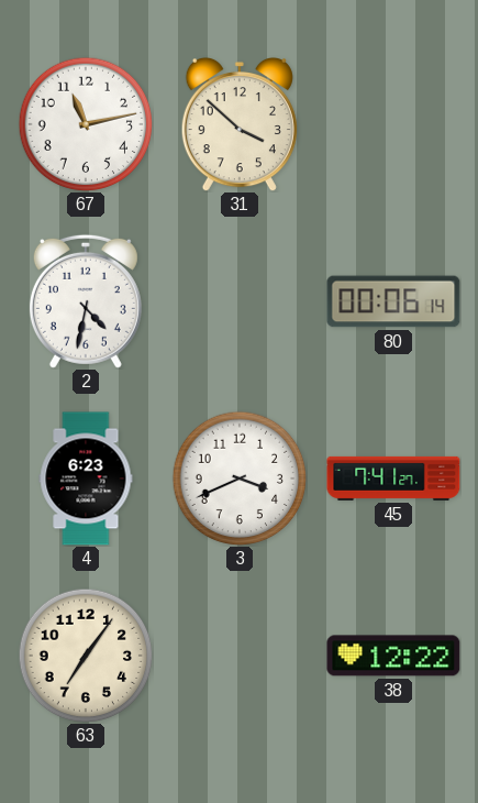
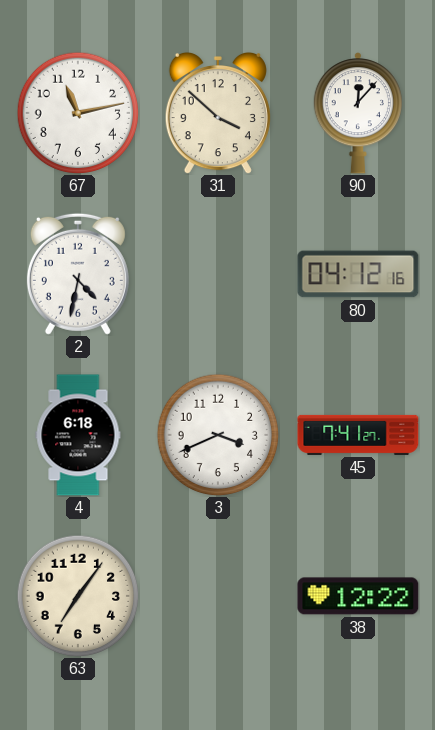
90: none -> 12:07
80: 00:06 -> 04:12
4: 6:23 -> 6:18
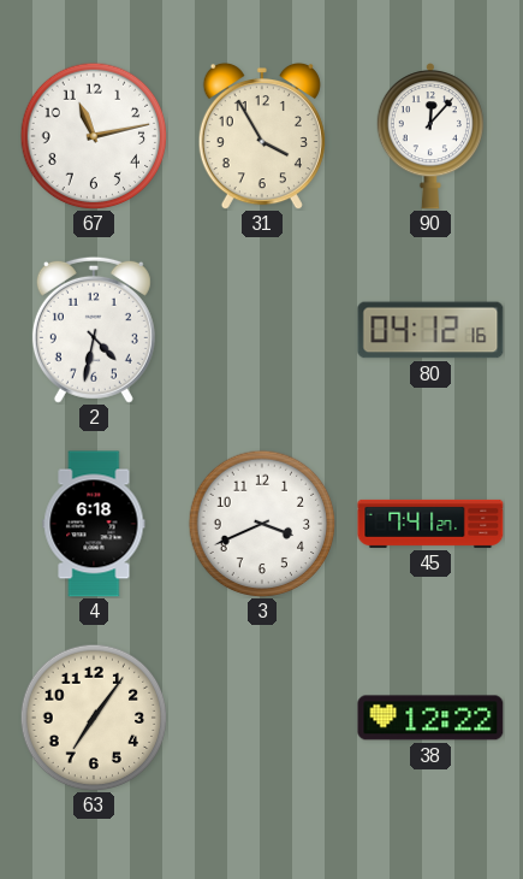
31: 3:52 -> 3:55
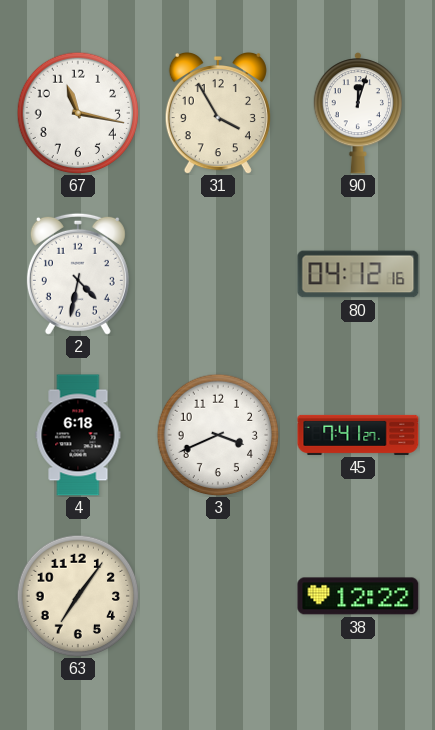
67: 11:13 -> 11:17
90: 12:07 -> 12:03
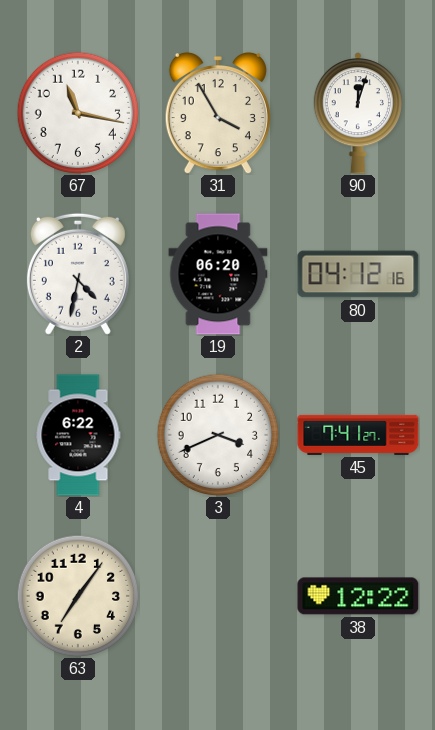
19: none -> 06:20
4: 6:18 -> 6:22
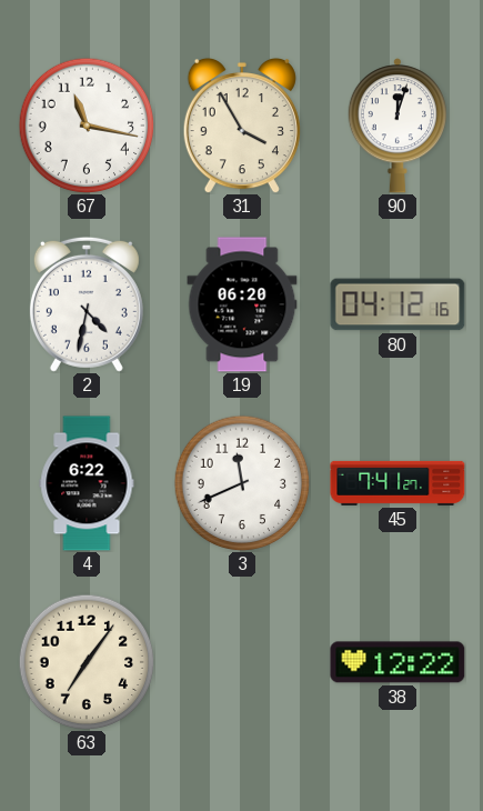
3: 3:41 -> 11:41
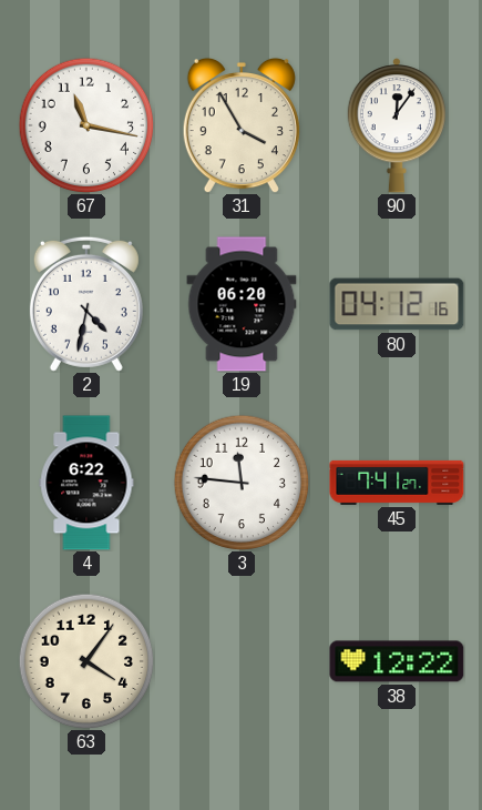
90: 12:03 -> 12:06
3: 11:41 -> 11:46
63: 7:06 -> 4:06
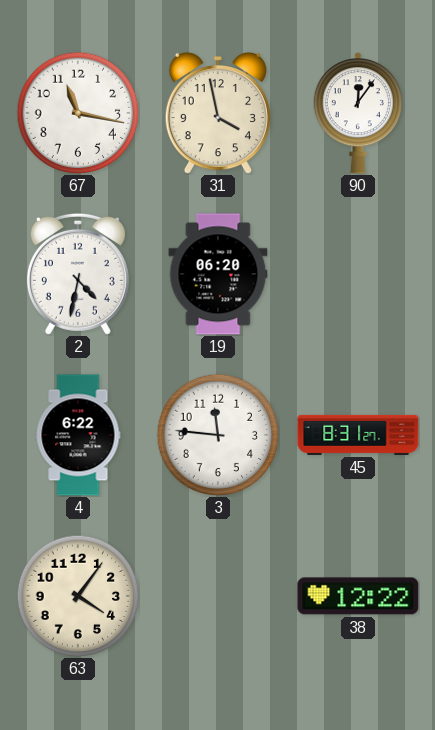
31: 3:55 -> 3:58
80: 04:12 -> none
45: 7:41 -> 8:31
